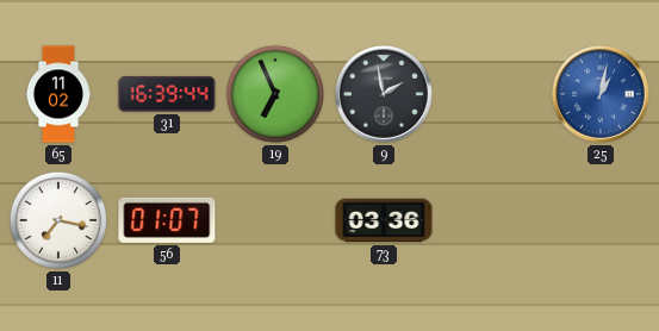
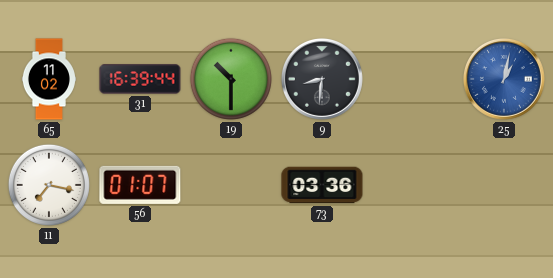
19: 6:56 -> 10:30
9: 1:58 -> 8:31
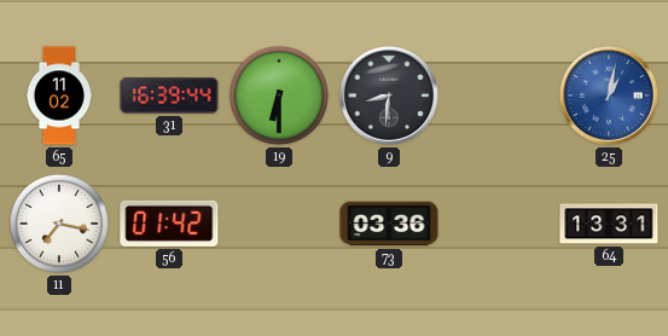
19: 10:30 -> 6:30
56: 01:07 -> 01:42
64: none -> 13:31
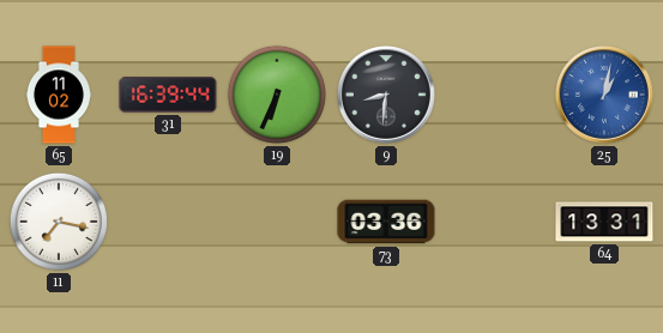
19: 6:30 -> 6:34
56: 01:42 -> none
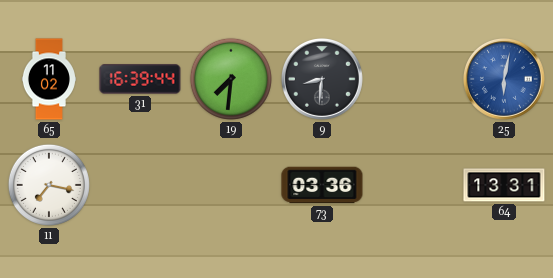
19: 6:34 -> 7:31
25: 1:02 -> 6:02
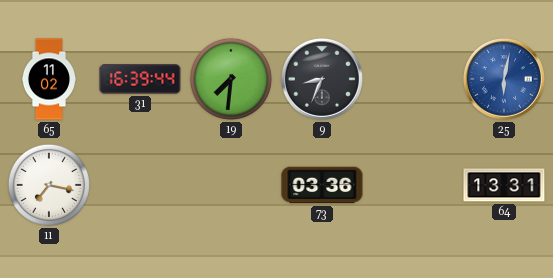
9: 8:31 -> 8:34
